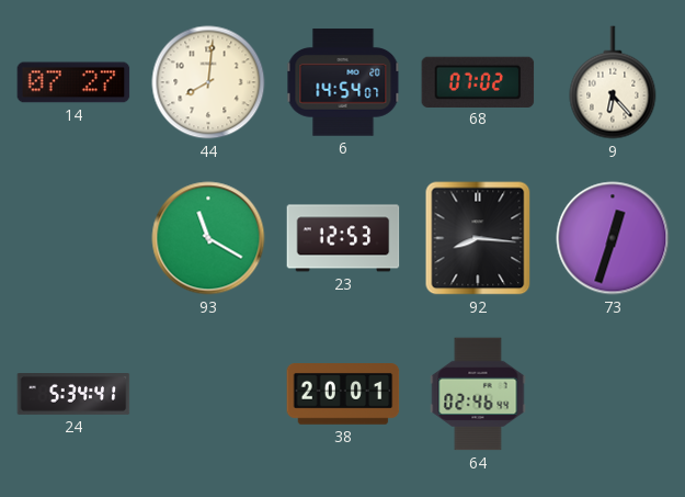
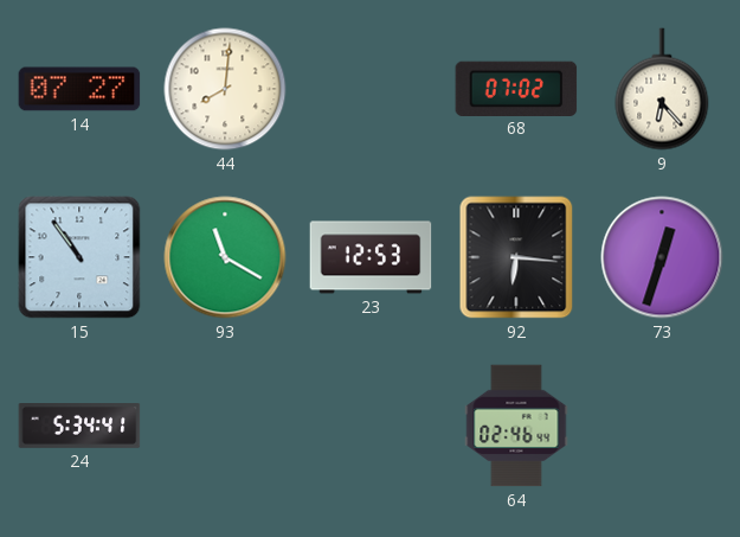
6: 14:54 -> none
15: none -> 10:54
92: 8:16 -> 6:16
38: 20:01 -> none
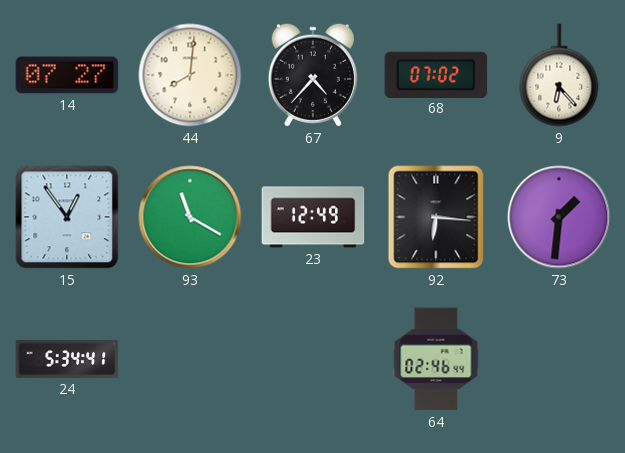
67: none -> 4:37
15: 10:54 -> 12:54
23: 12:53 -> 12:49
73: 12:33 -> 1:31
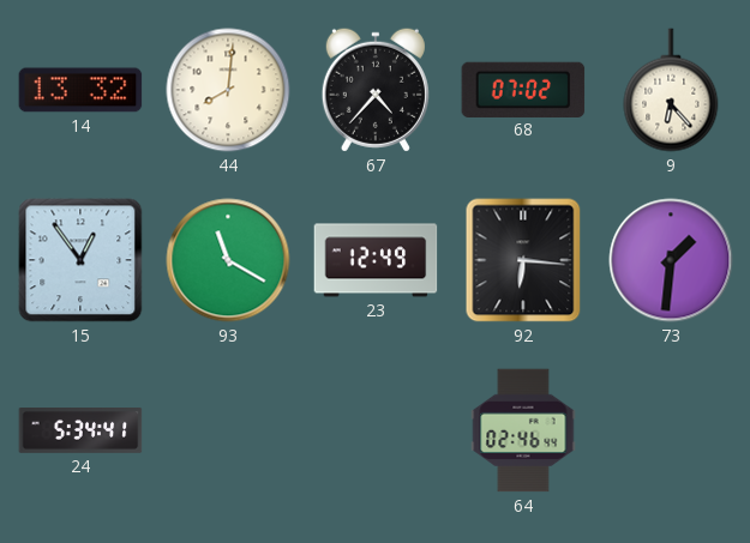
14: 07:27 -> 13:32
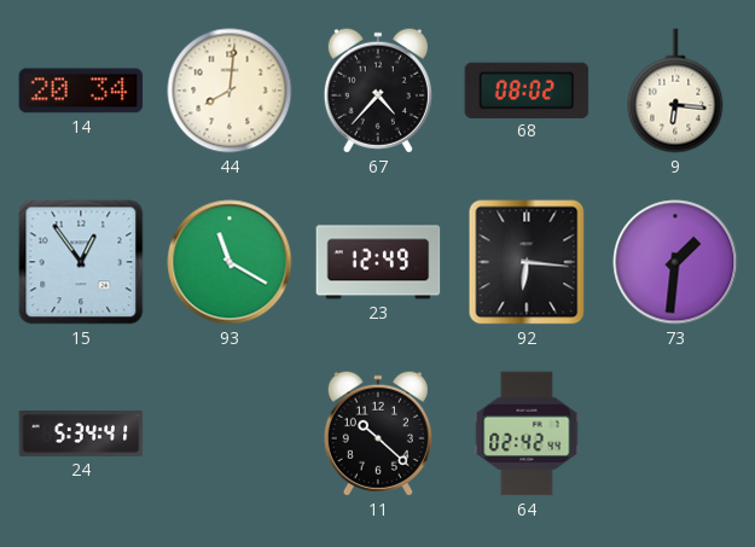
14: 13:32 -> 20:34
68: 07:02 -> 08:02
9: 6:23 -> 6:16
11: none -> 10:22
64: 02:46 -> 02:42
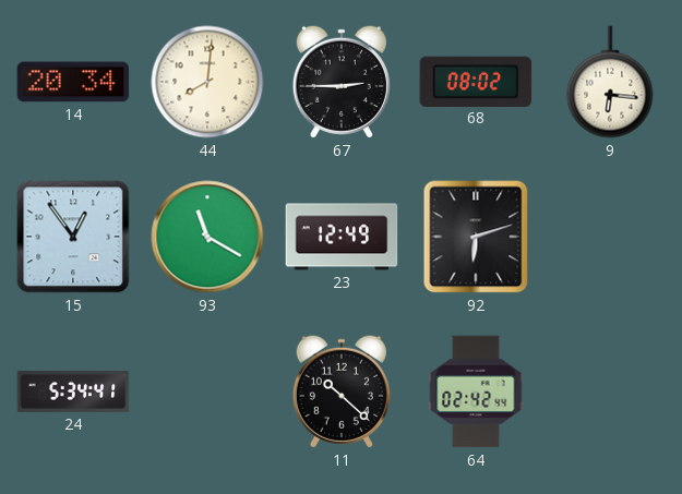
67: 4:37 -> 2:45
92: 6:16 -> 6:12
73: 1:31 -> none
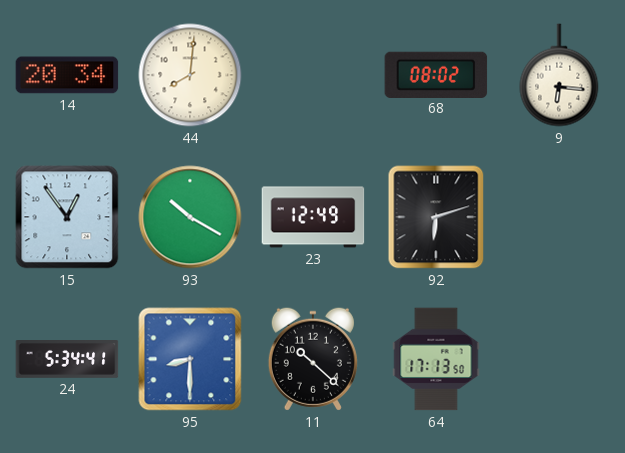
67: 2:45 -> none
93: 11:20 -> 10:20
95: none -> 8:30
64: 02:42 -> 17:13
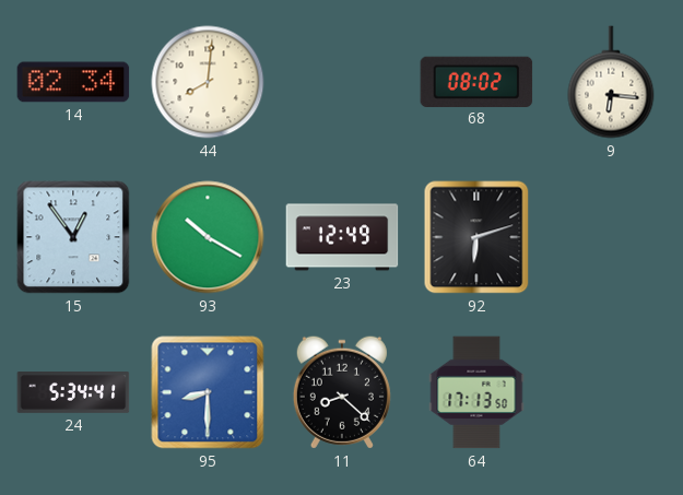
14: 20:34 -> 02:34
11: 10:22 -> 8:22
